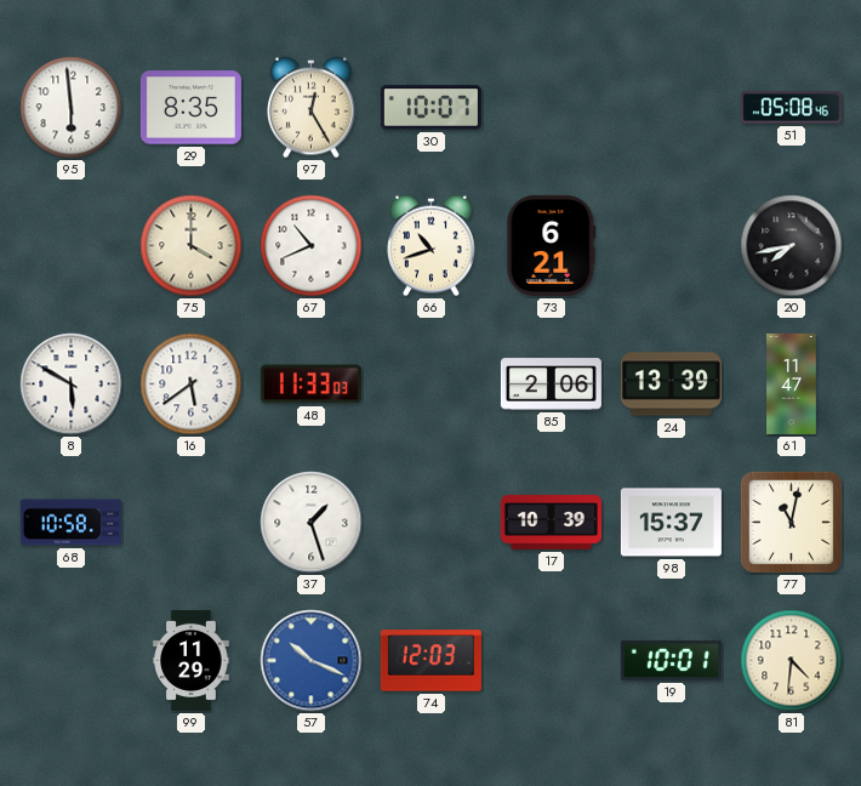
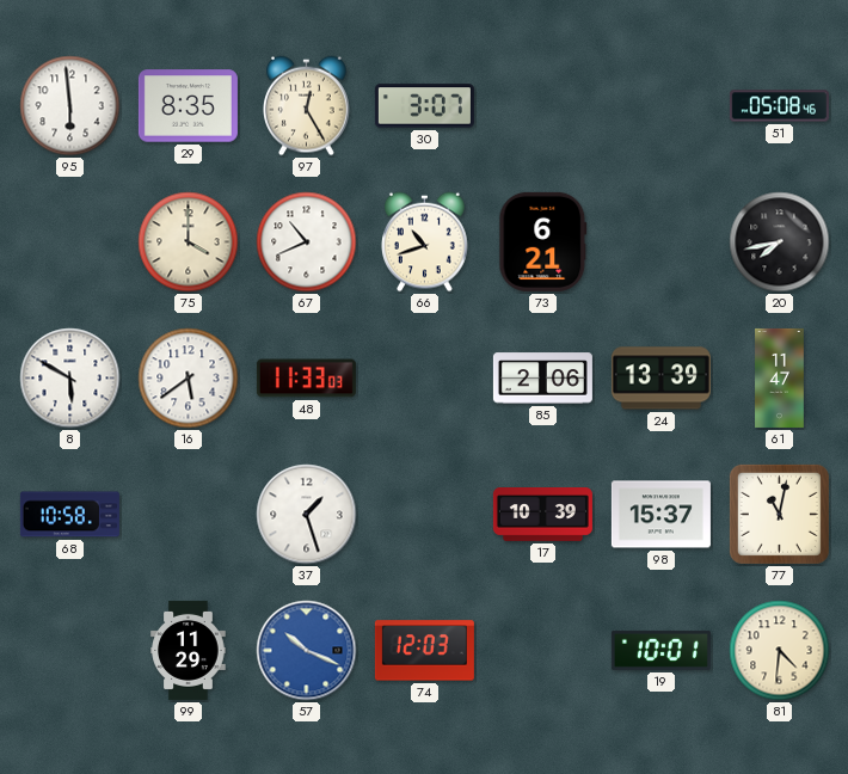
30: 10:07 -> 3:07
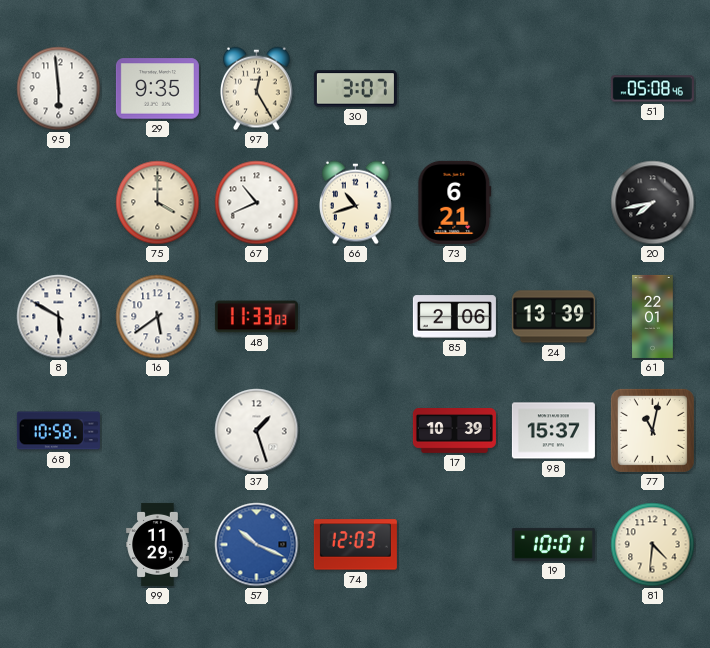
29: 8:35 -> 9:35
61: 11:47 -> 22:01
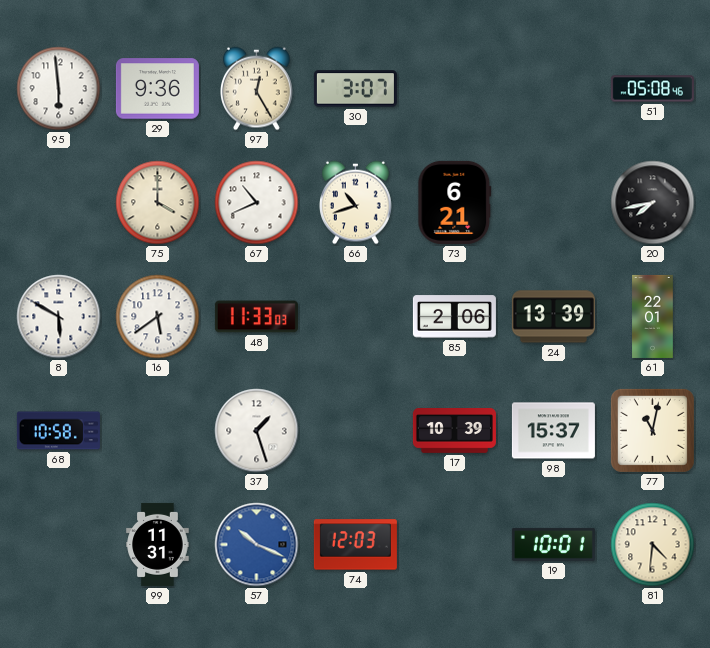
29: 9:35 -> 9:36
99: 11:29 -> 11:31
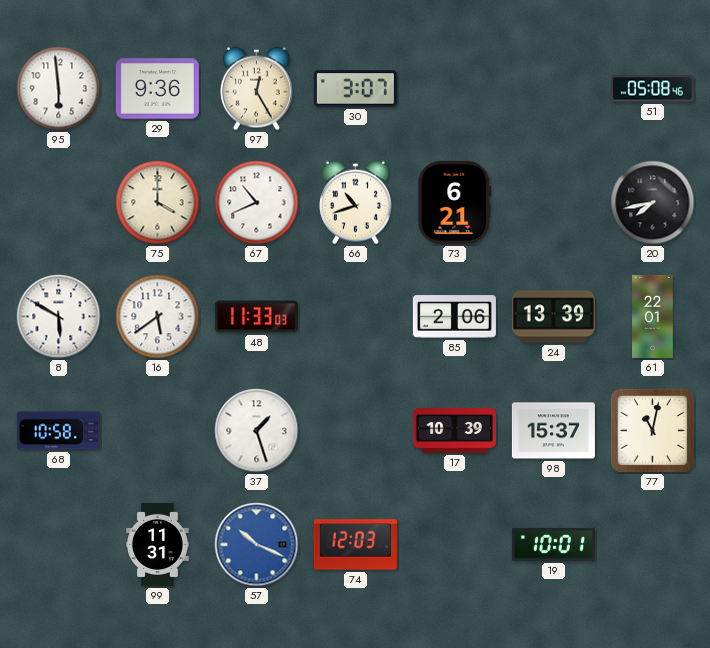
81: 4:31 -> none
